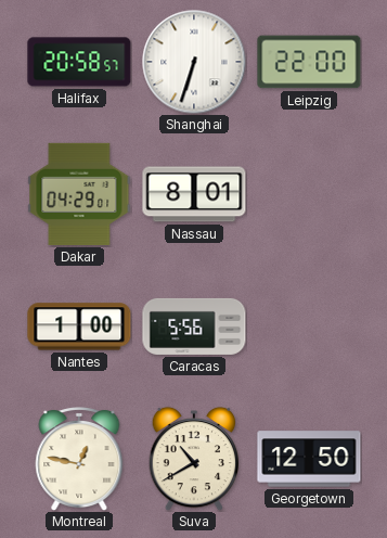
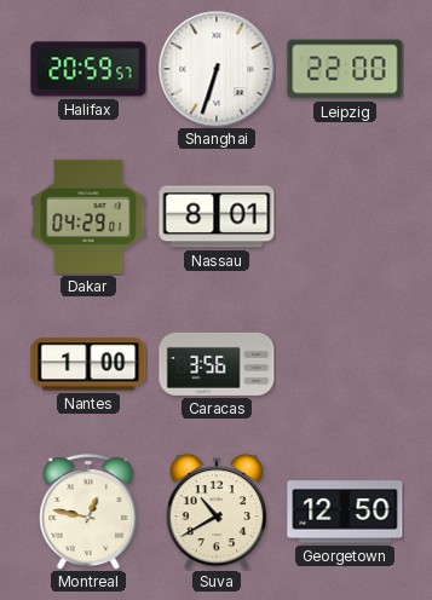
Halifax: 20:58 -> 20:59
Caracas: 5:56 -> 3:56
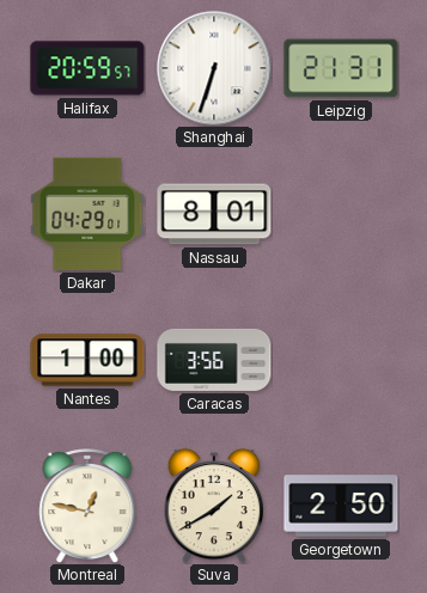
Leipzig: 22:00 -> 21:31
Suva: 10:40 -> 1:40
Georgetown: 12:50 -> 2:50
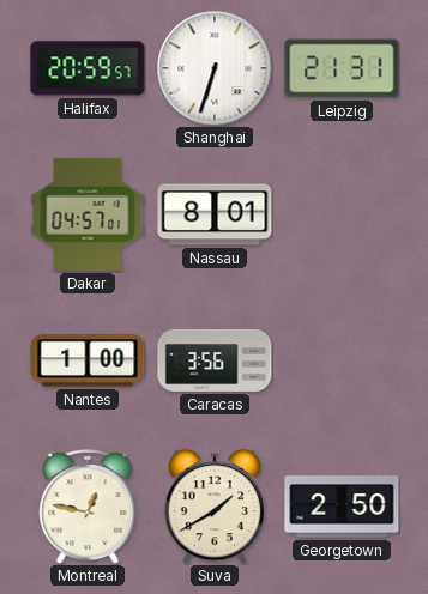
Dakar: 04:29 -> 04:57
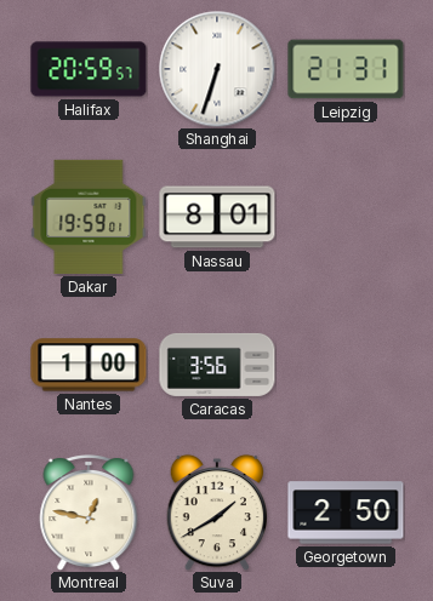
Dakar: 04:57 -> 19:59
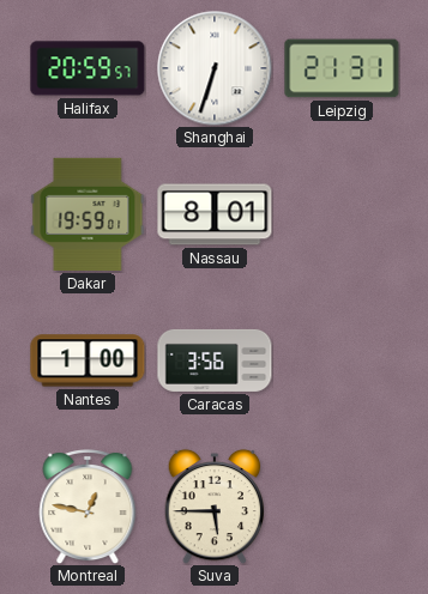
Suva: 1:40 -> 5:45
Georgetown: 2:50 -> none
